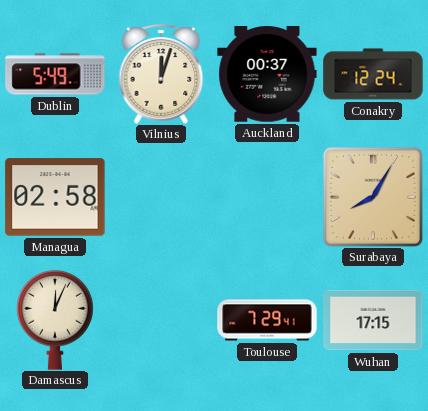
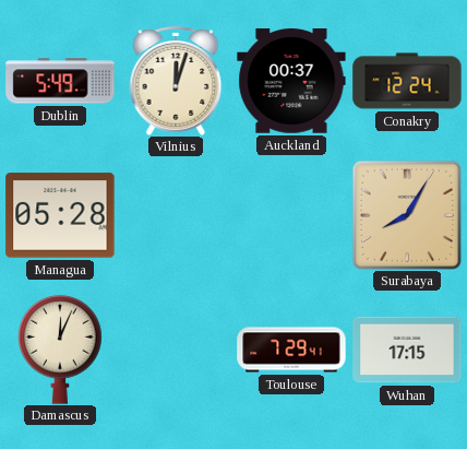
Managua: 02:58 -> 05:28
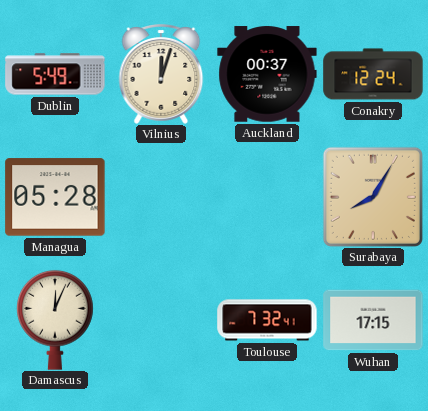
Toulouse: 7:29 -> 7:32
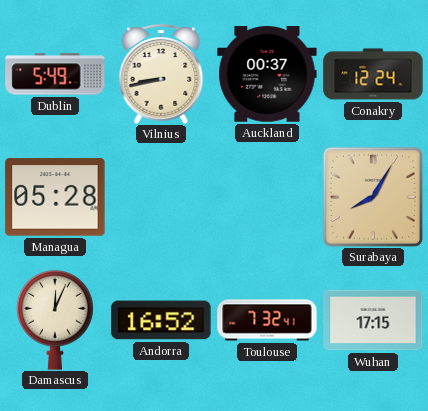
Vilnius: 12:03 -> 8:43
Andorra: none -> 16:52
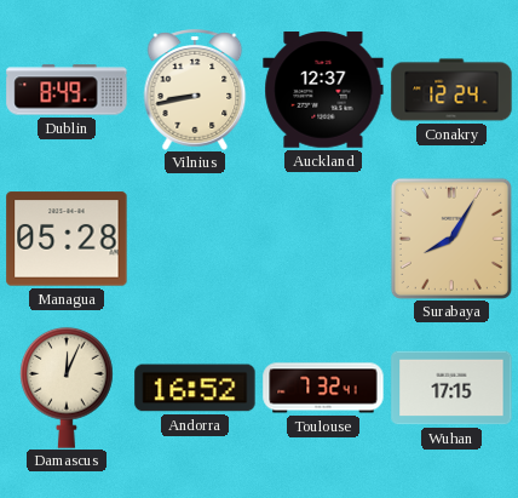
Dublin: 5:49 -> 8:49
Auckland: 00:37 -> 12:37
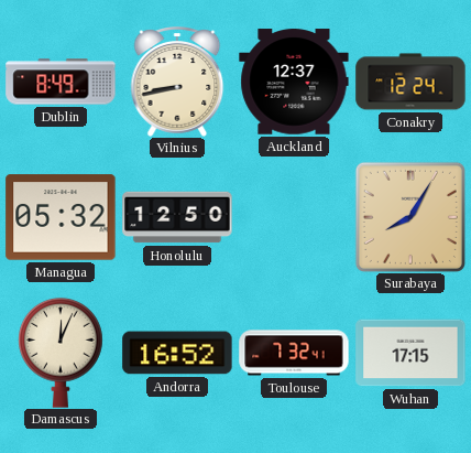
Managua: 05:28 -> 05:32
Honolulu: none -> 12:50
